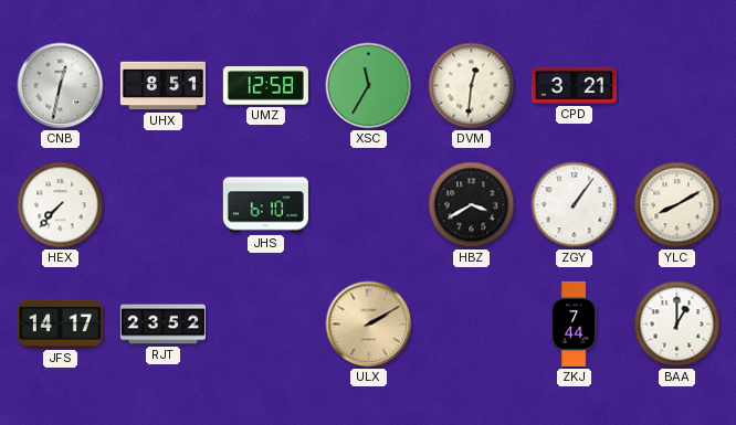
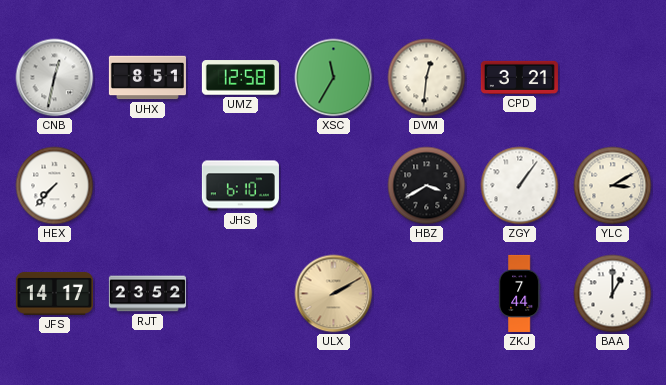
YLC: 8:10 -> 3:10
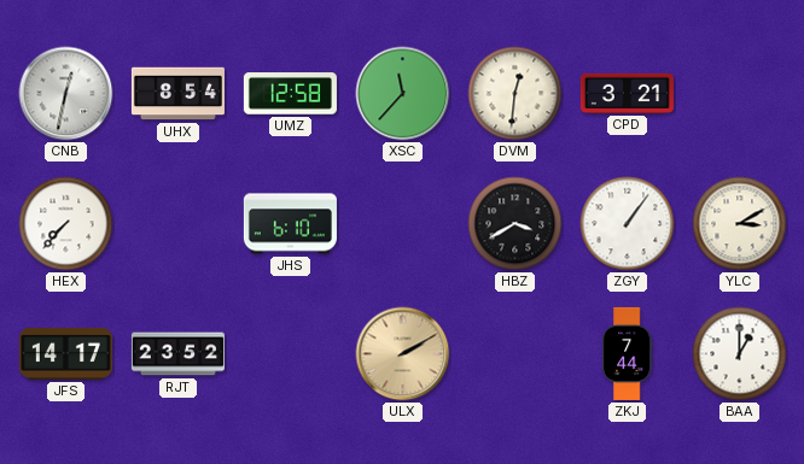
UHX: 8:51 -> 8:54
XSC: 11:35 -> 11:37
